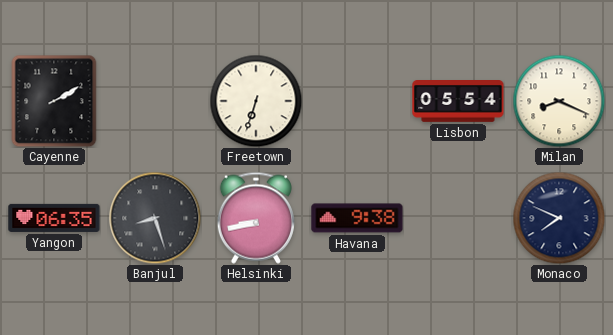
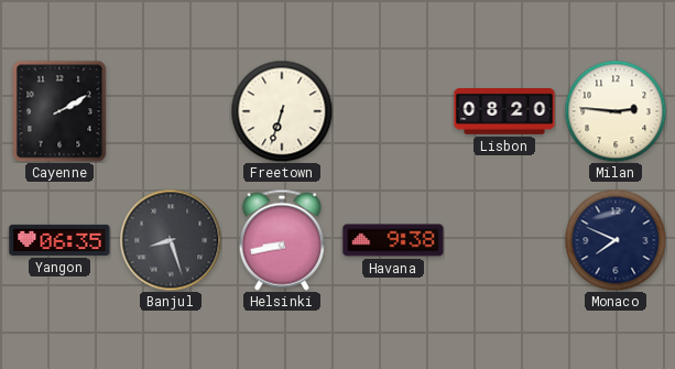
Lisbon: 05:54 -> 08:20
Milan: 8:19 -> 2:46
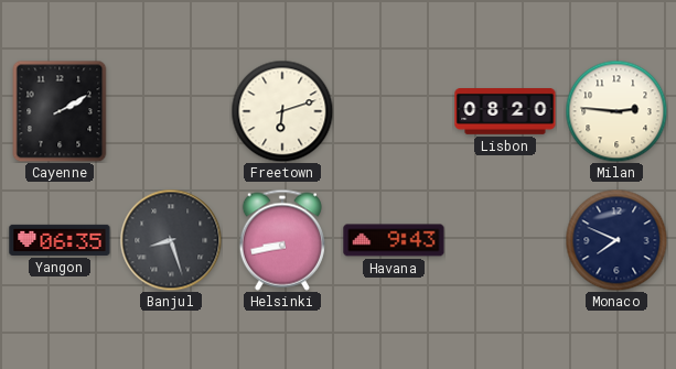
Freetown: 6:33 -> 6:12
Havana: 9:38 -> 9:43
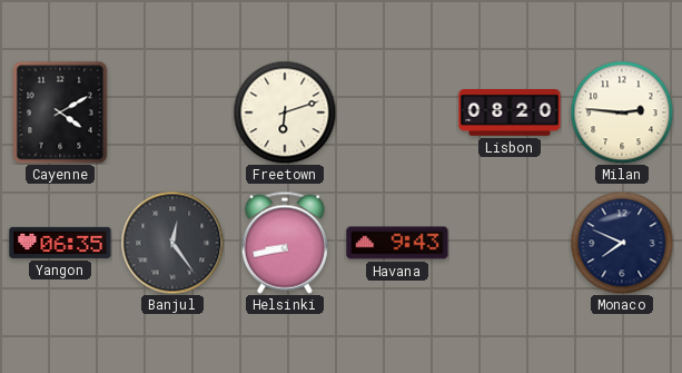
Cayenne: 2:10 -> 4:10
Banjul: 8:27 -> 12:24
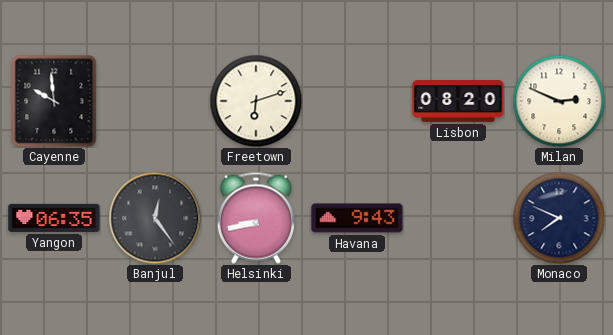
Cayenne: 4:10 -> 9:59
Milan: 2:46 -> 2:49
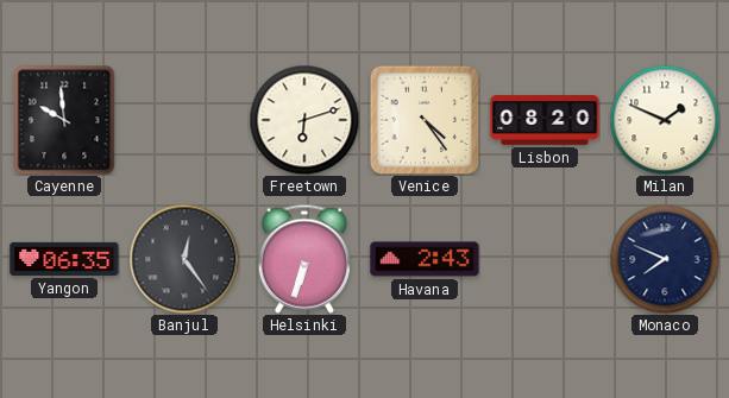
Venice: none -> 4:24
Milan: 2:49 -> 1:49
Helsinki: 8:43 -> 6:33
Havana: 9:43 -> 2:43
